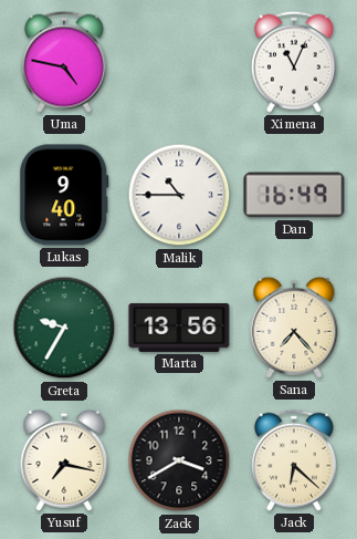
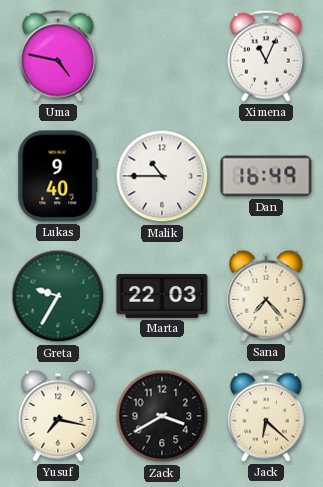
Marta: 13:56 -> 22:03
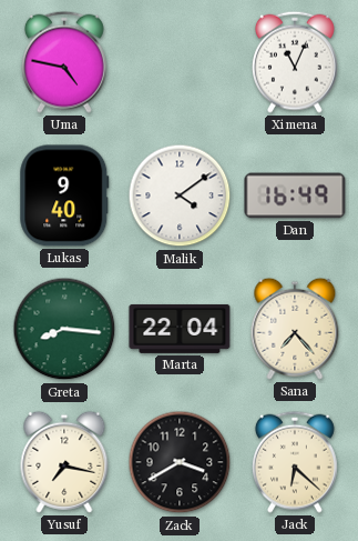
Malik: 10:45 -> 4:09
Greta: 9:35 -> 8:16
Marta: 22:03 -> 22:04
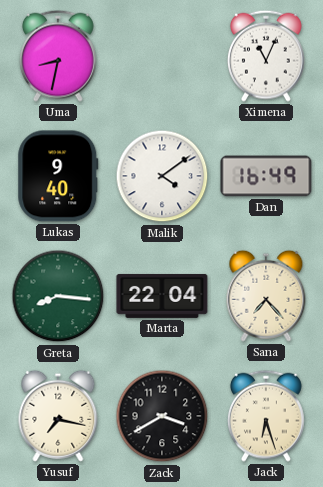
Uma: 4:47 -> 8:32
Jack: 6:22 -> 6:27
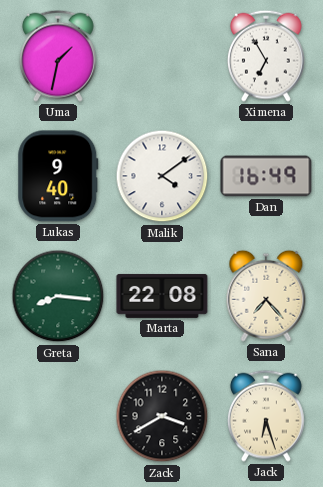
Uma: 8:32 -> 1:32
Ximena: 11:04 -> 6:55
Marta: 22:04 -> 22:08
Yusuf: 7:17 -> none
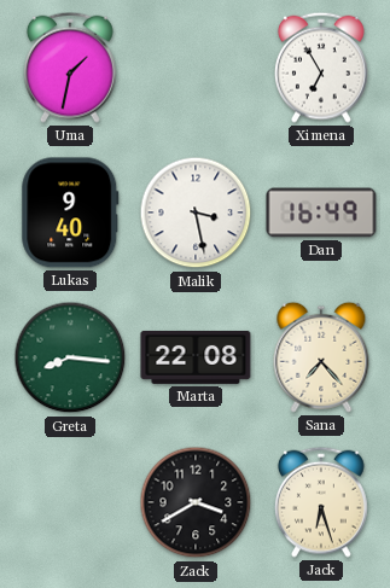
Malik: 4:09 -> 3:28
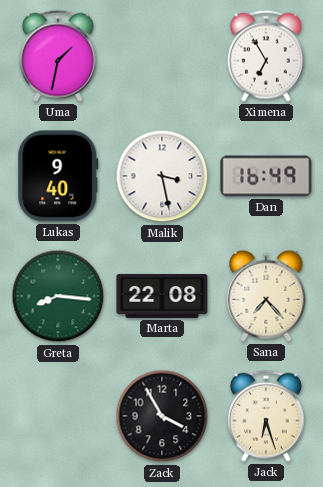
Zack: 3:40 -> 3:55
